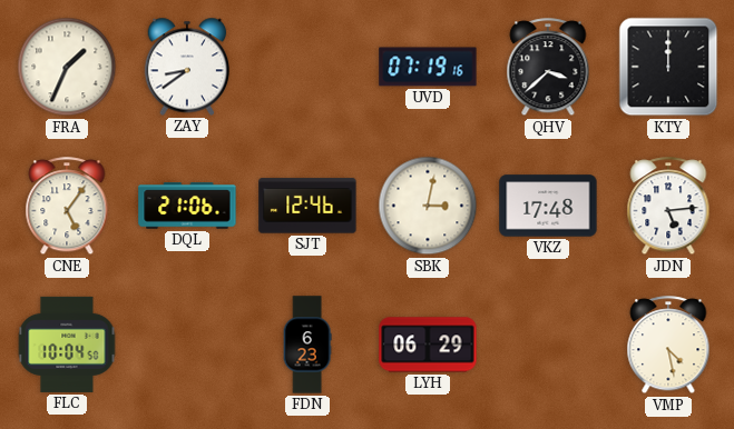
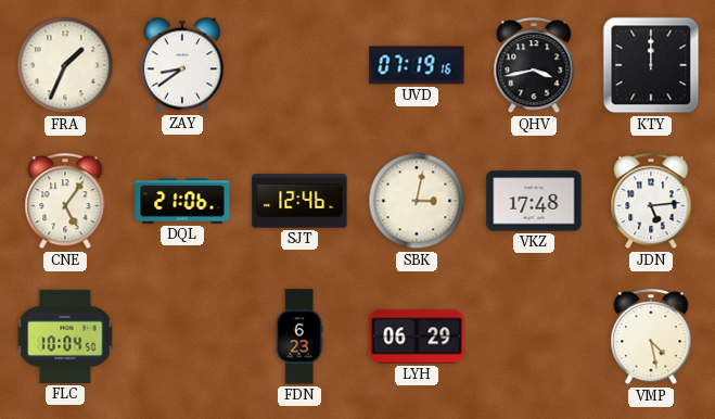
QHV: 3:38 -> 3:43
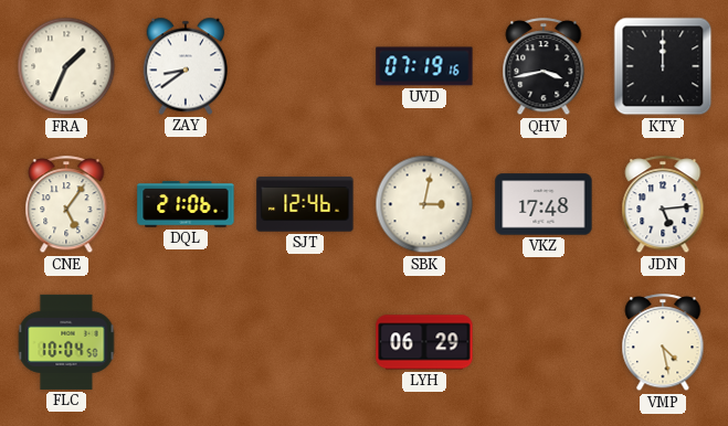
FDN: 6:23 -> none
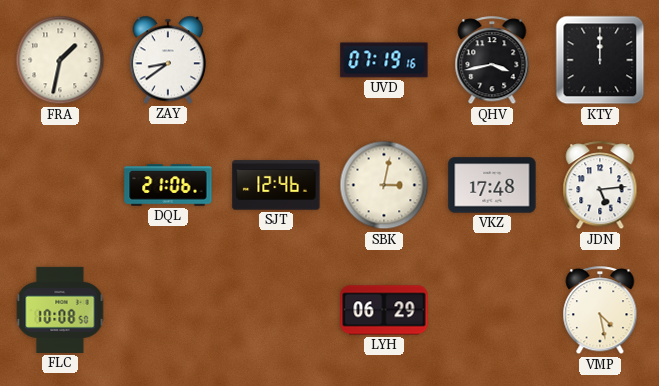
FRA: 1:34 -> 1:32
CNE: 5:06 -> none
FLC: 10:04 -> 10:08
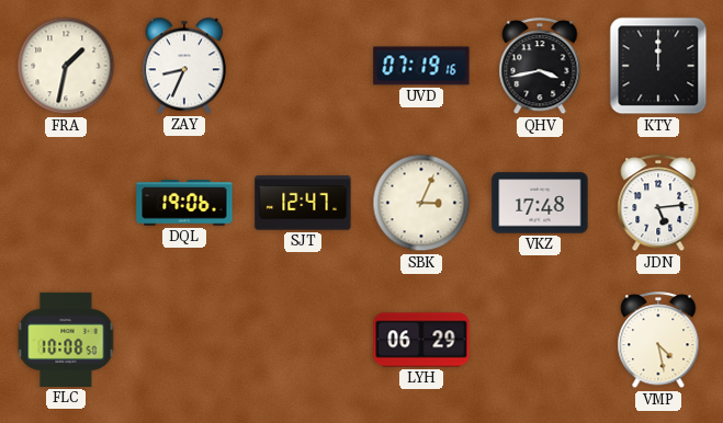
ZAY: 8:39 -> 8:34
DQL: 21:06 -> 19:06
SJT: 12:46 -> 12:47
SBK: 3:02 -> 3:04
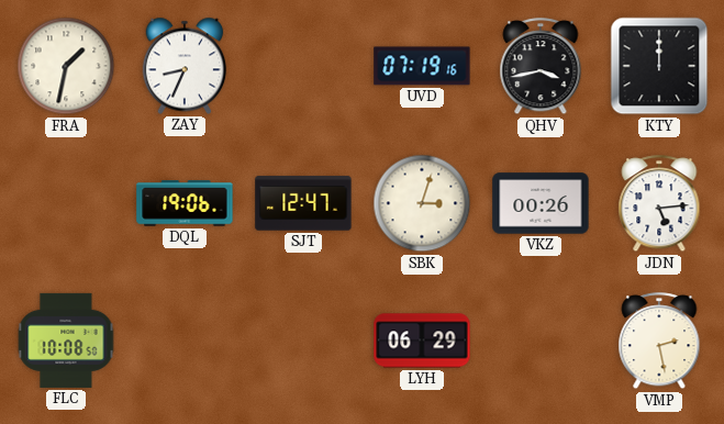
SBK: 3:04 -> 3:03
VKZ: 17:48 -> 00:26
VMP: 4:28 -> 2:28
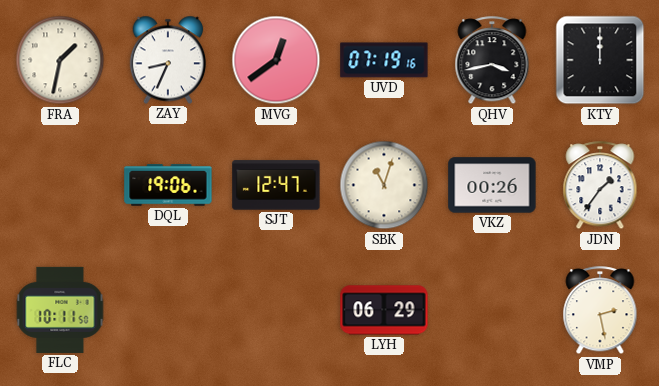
MVG: none -> 12:39
SBK: 3:03 -> 11:03
JDN: 5:14 -> 1:36
FLC: 10:08 -> 10:11
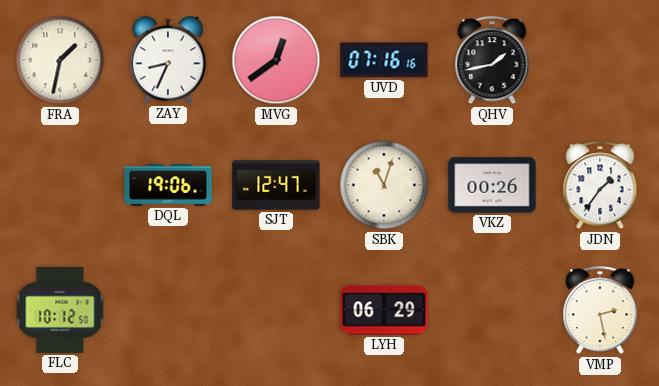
UVD: 07:19 -> 07:16
QHV: 3:43 -> 1:43
KTY: 12:00 -> none
FLC: 10:11 -> 10:12
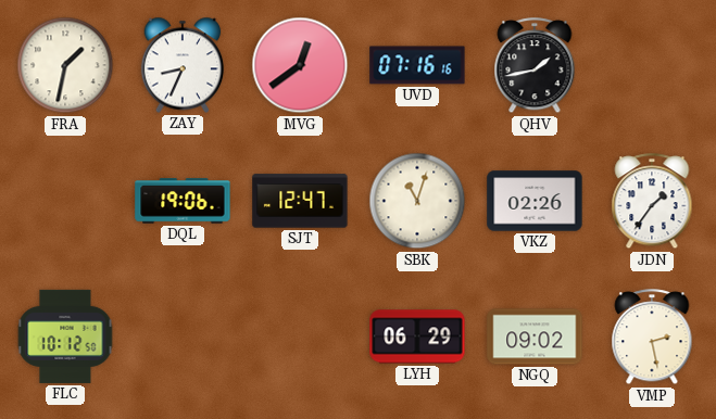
VKZ: 00:26 -> 02:26
NGQ: none -> 09:02
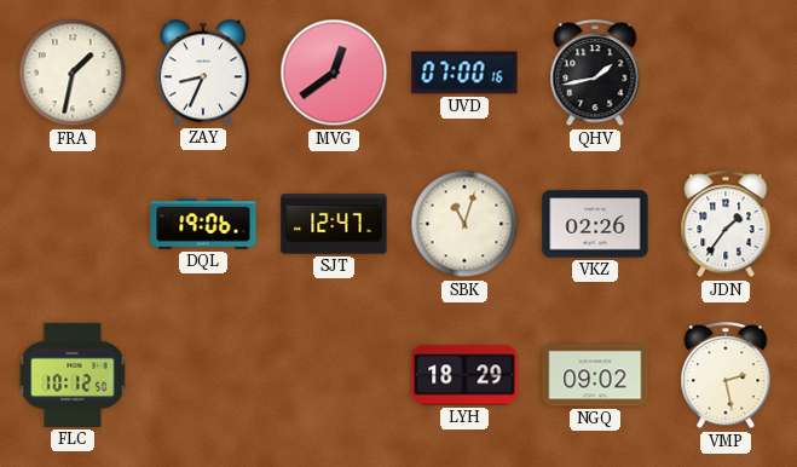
UVD: 07:16 -> 07:00
LYH: 06:29 -> 18:29
